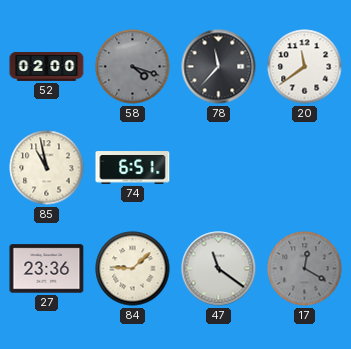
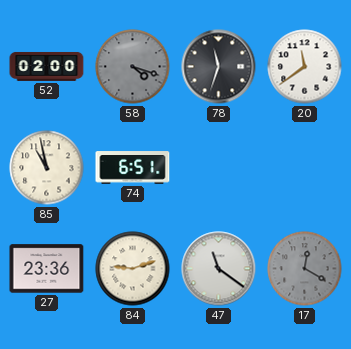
78: 11:37 -> 11:33
84: 9:08 -> 9:12
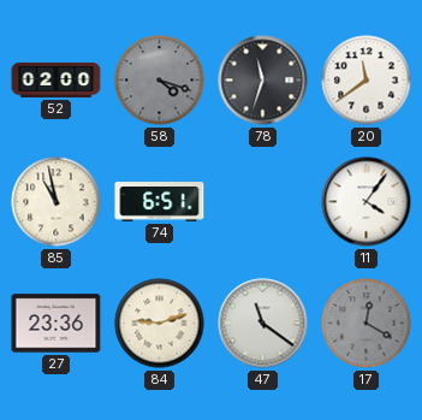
11: none -> 4:06
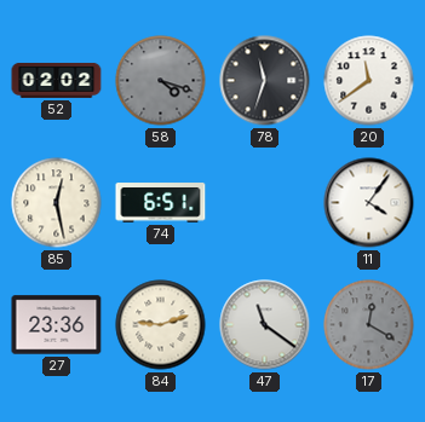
52: 02:00 -> 02:02
85: 10:58 -> 12:28
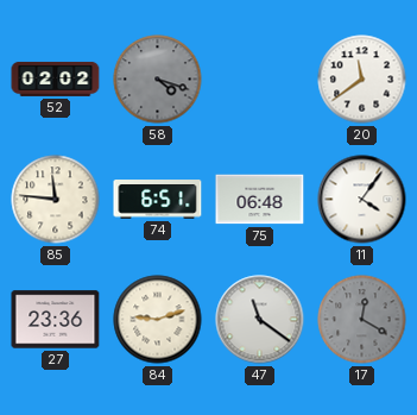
78: 11:33 -> none
85: 12:28 -> 11:46
75: none -> 06:48
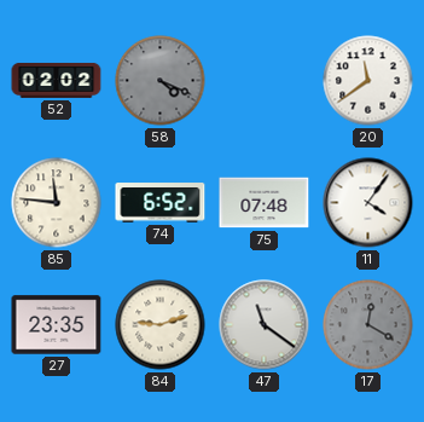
58: 4:18 -> 4:19
74: 6:51 -> 6:52
75: 06:48 -> 07:48
27: 23:36 -> 23:35
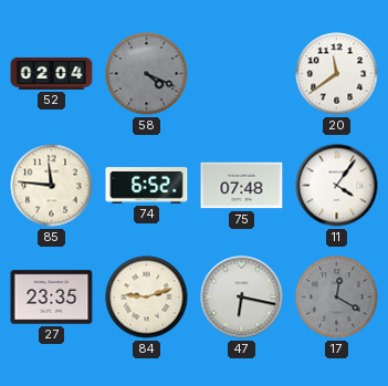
52: 02:02 -> 02:04
47: 11:21 -> 6:17
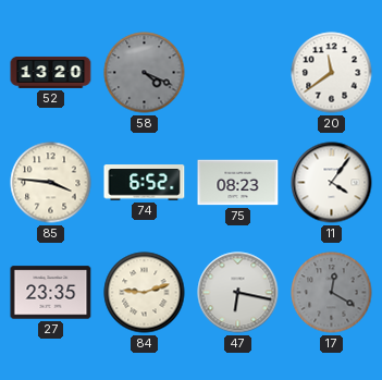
52: 02:04 -> 13:20
85: 11:46 -> 3:46
75: 07:48 -> 08:23
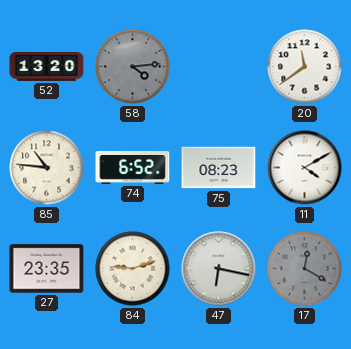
58: 4:19 -> 4:14
85: 3:46 -> 10:46
11: 4:06 -> 4:10
